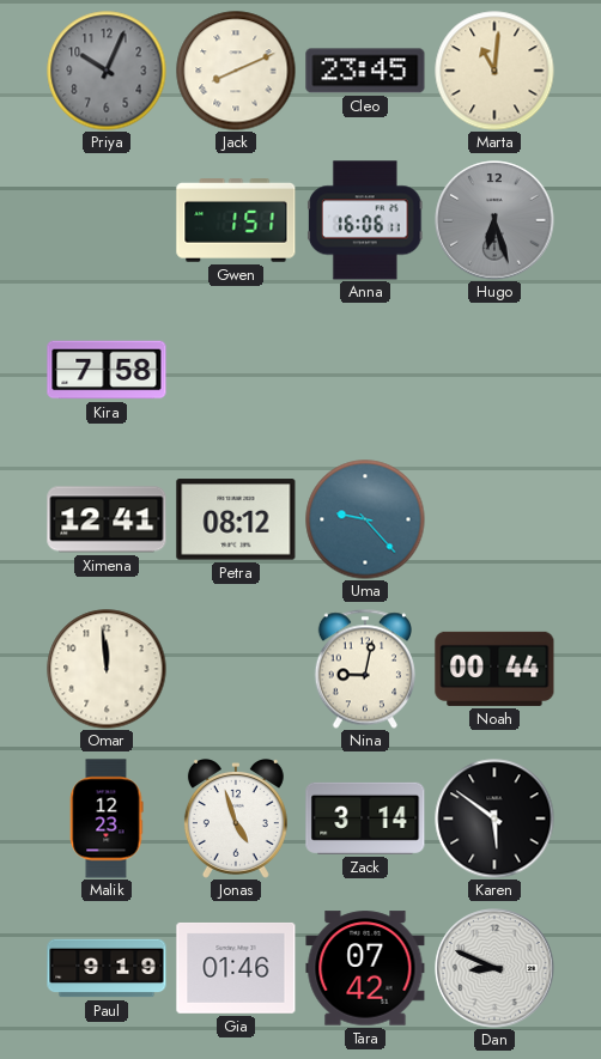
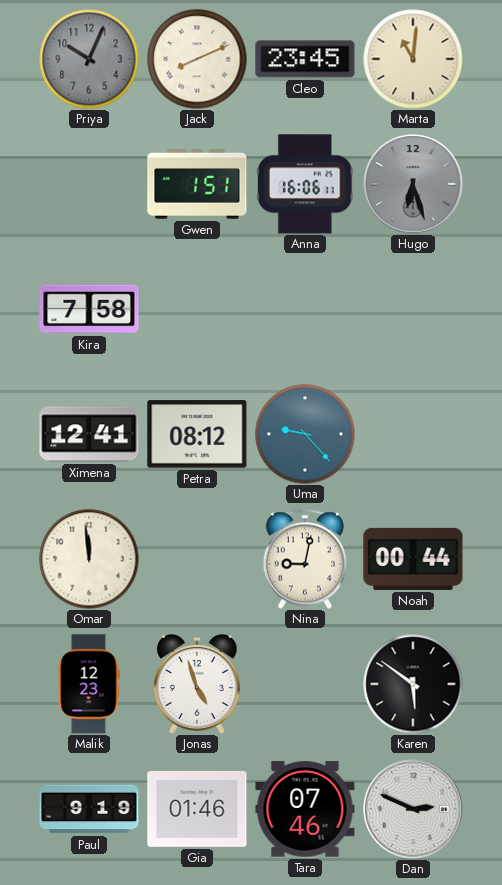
Zack: 3:14 -> none
Tara: 07:42 -> 07:46
Dan: 8:49 -> 2:49
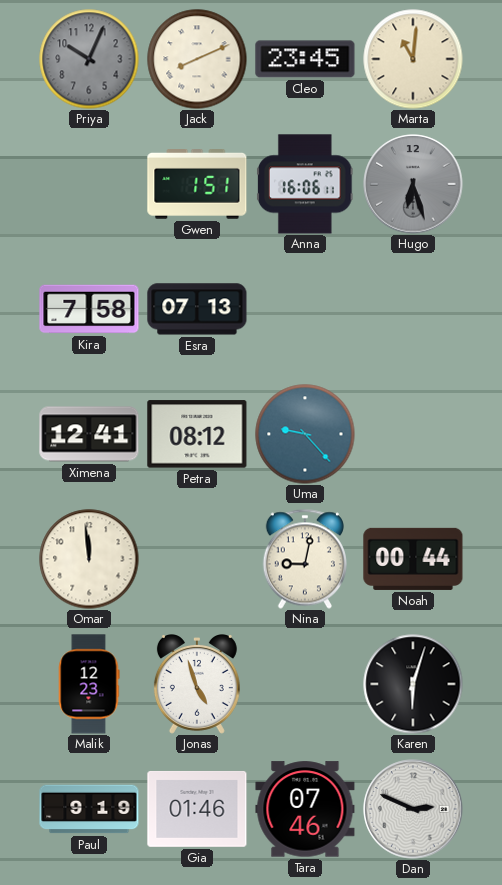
Esra: none -> 07:13
Karen: 5:51 -> 6:03
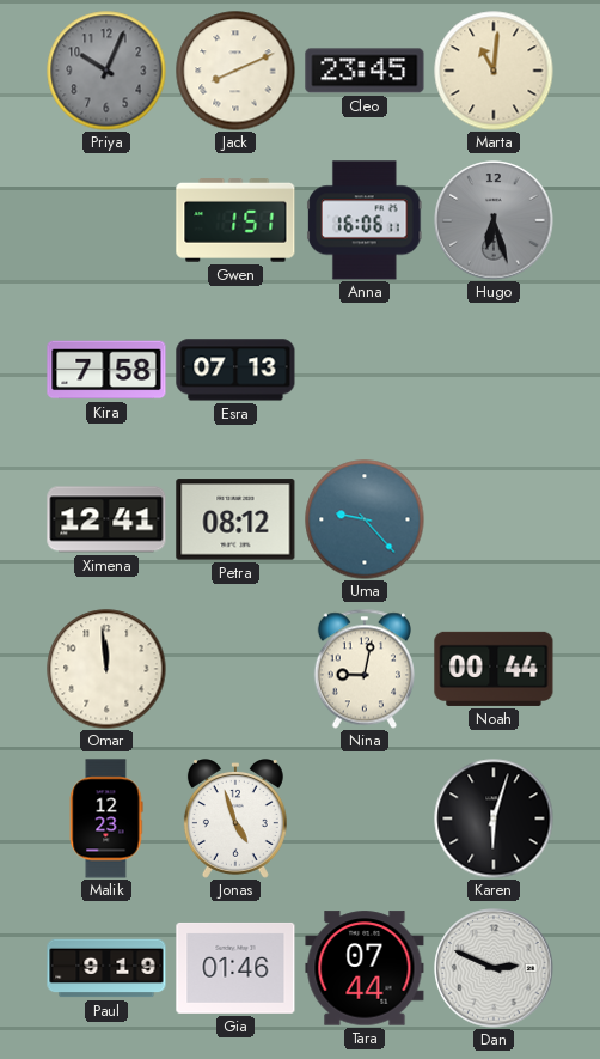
Tara: 07:46 -> 07:44
